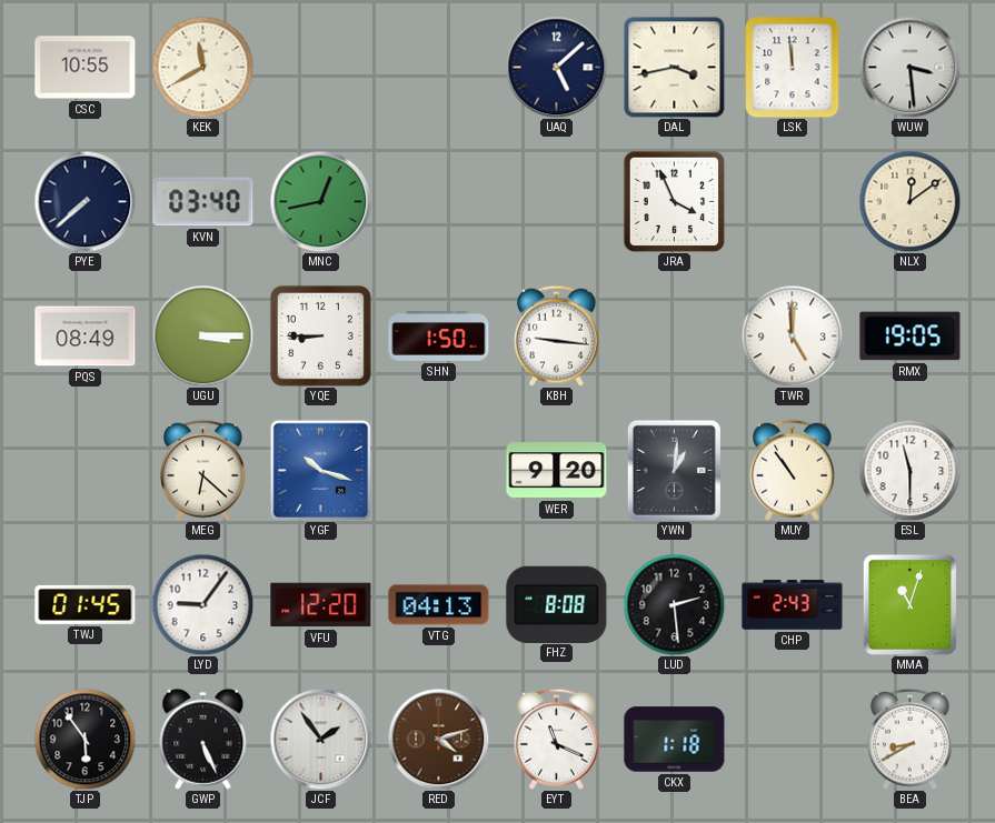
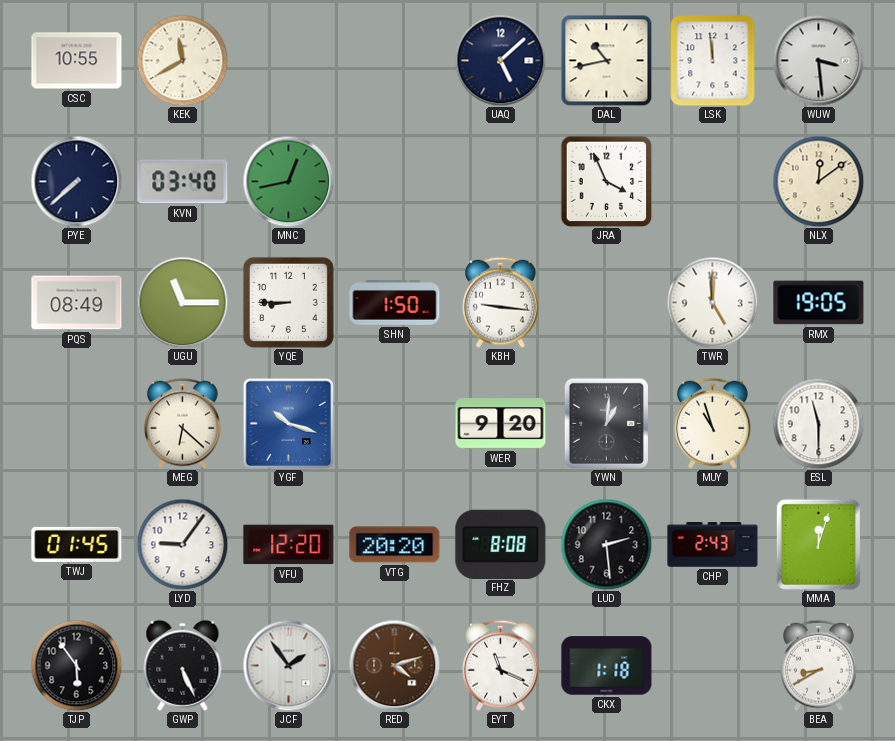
DAL: 3:43 -> 10:43
UGU: 3:15 -> 11:15
MUY: 10:54 -> 10:57
VTG: 04:13 -> 20:20
MMA: 11:03 -> 12:03
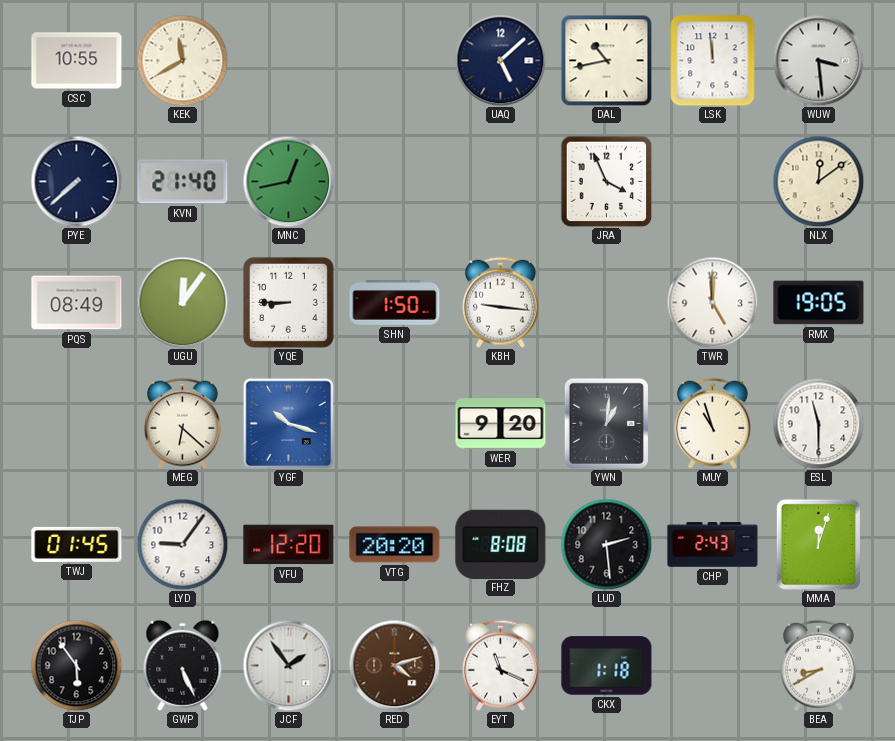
KVN: 03:40 -> 21:40
UGU: 11:15 -> 12:06
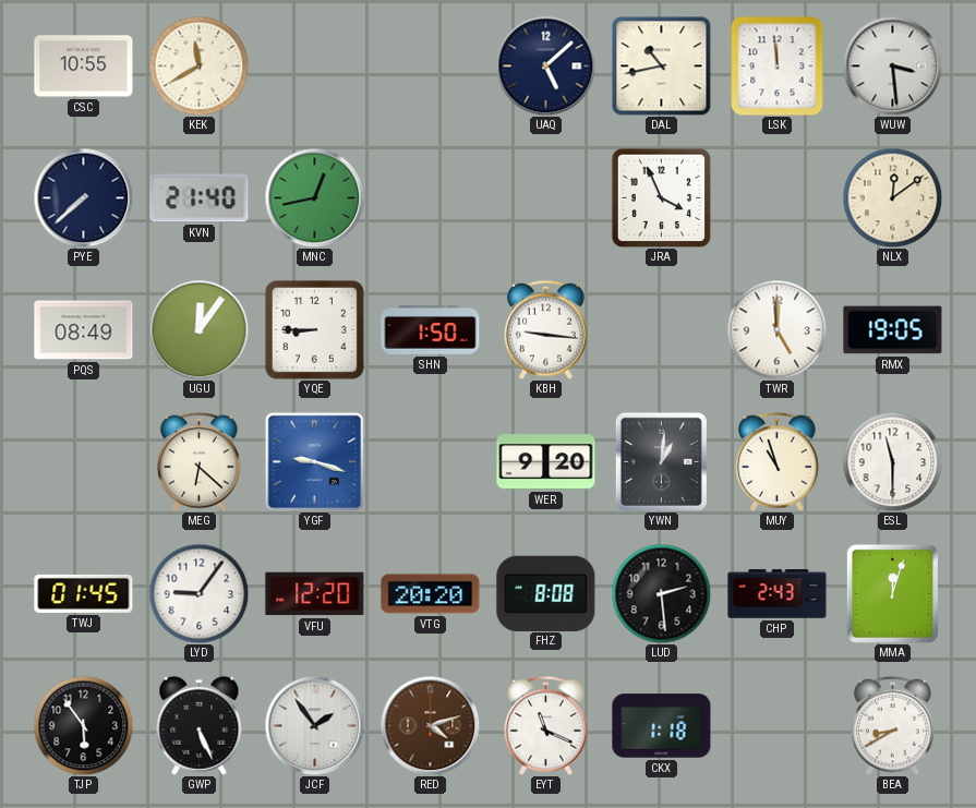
YGF: 10:18 -> 9:18
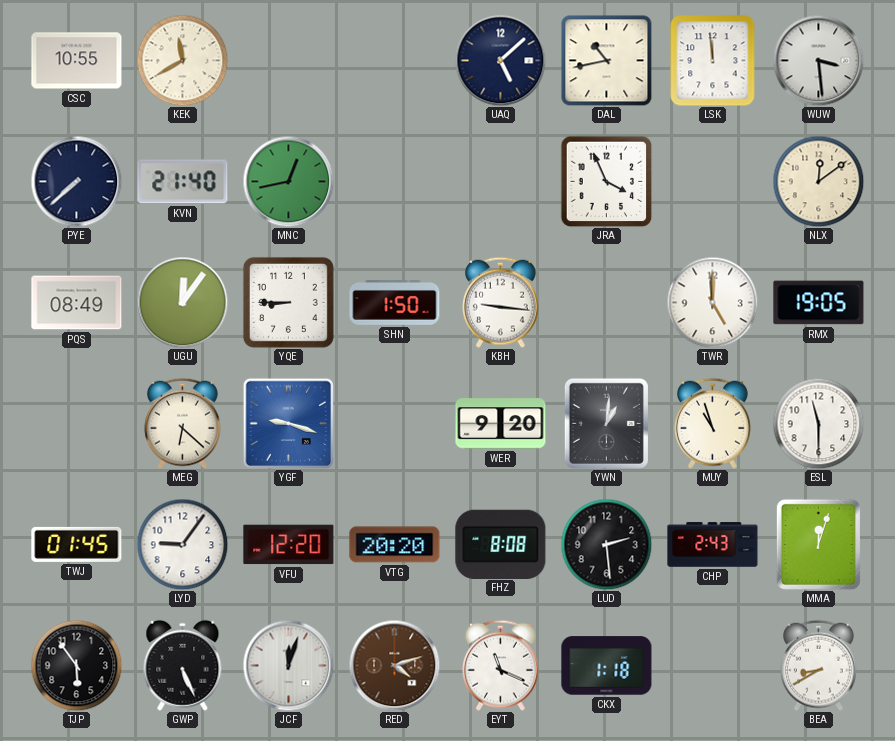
JCF: 1:54 -> 12:03
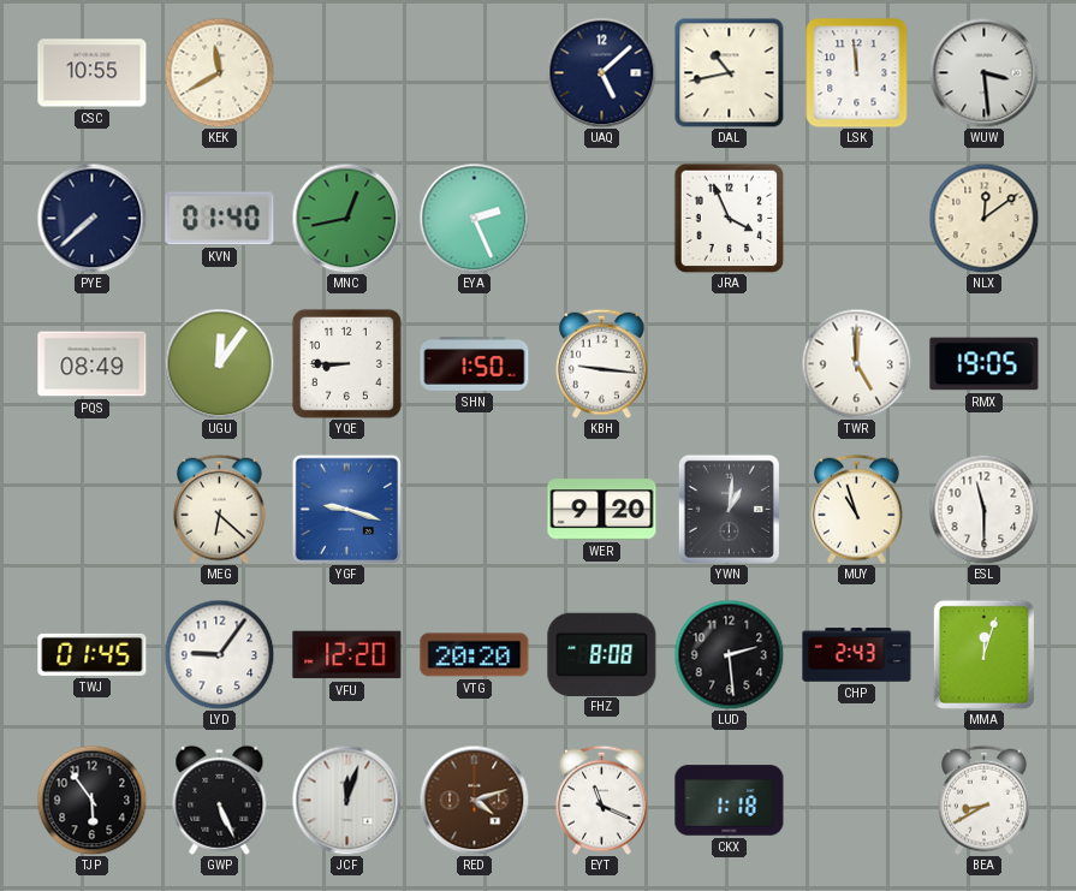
KVN: 21:40 -> 01:40
EYA: none -> 2:26
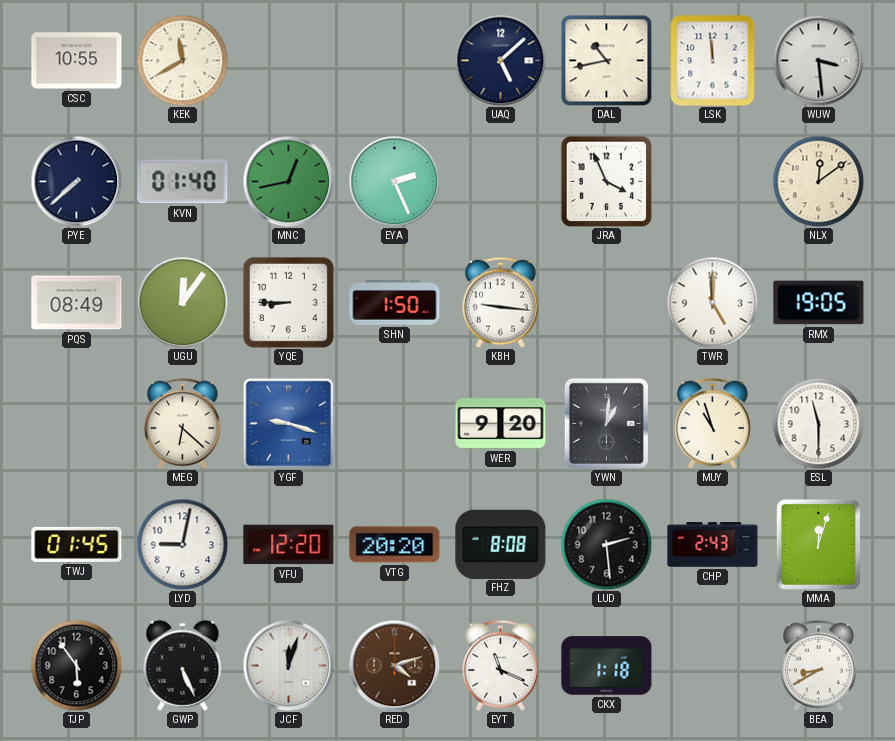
LYD: 9:06 -> 9:02
